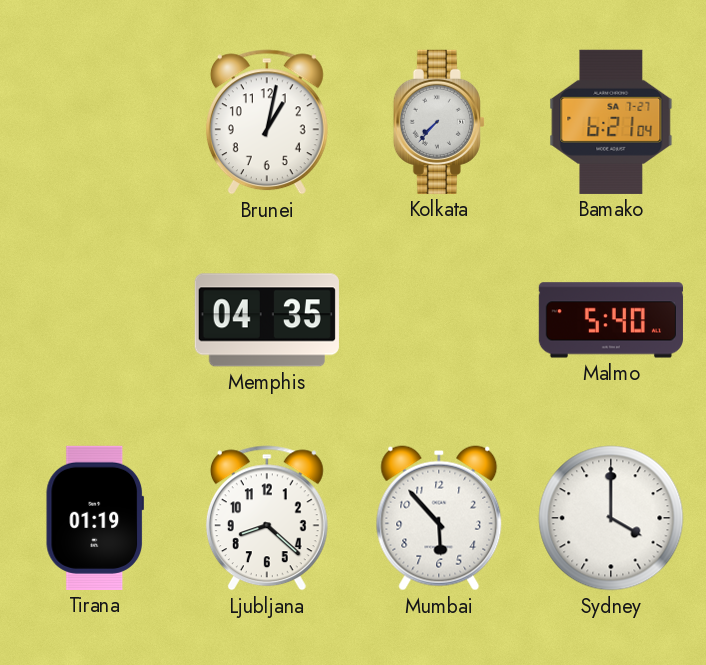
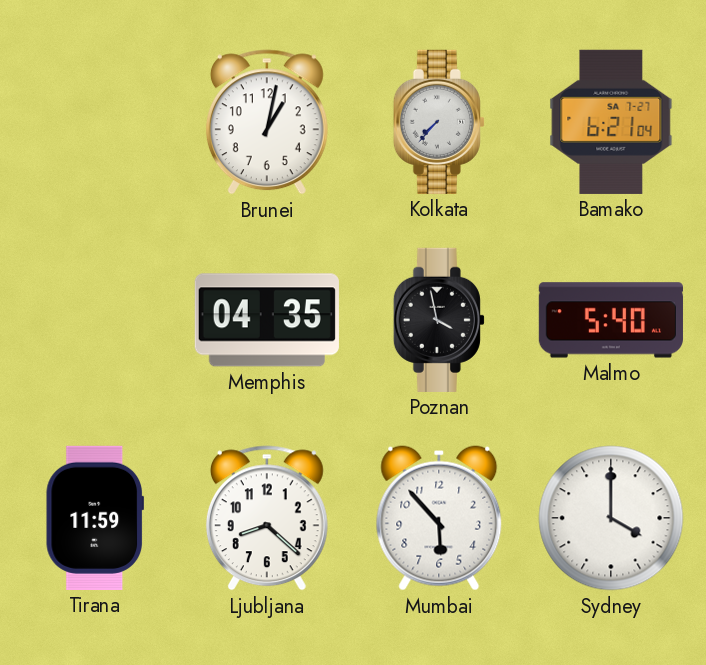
Poznan: none -> 3:58
Tirana: 01:19 -> 11:59
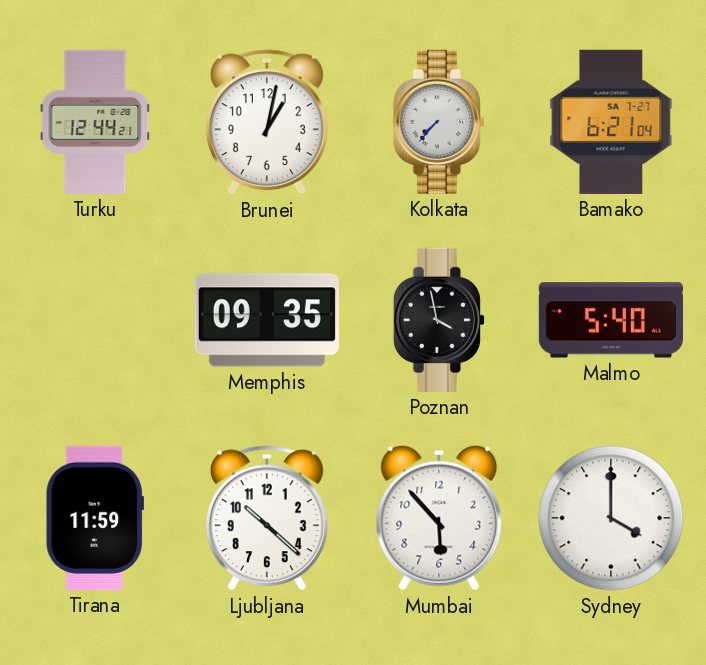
Turku: none -> 12:44
Memphis: 04:35 -> 09:35
Ljubljana: 8:22 -> 10:22
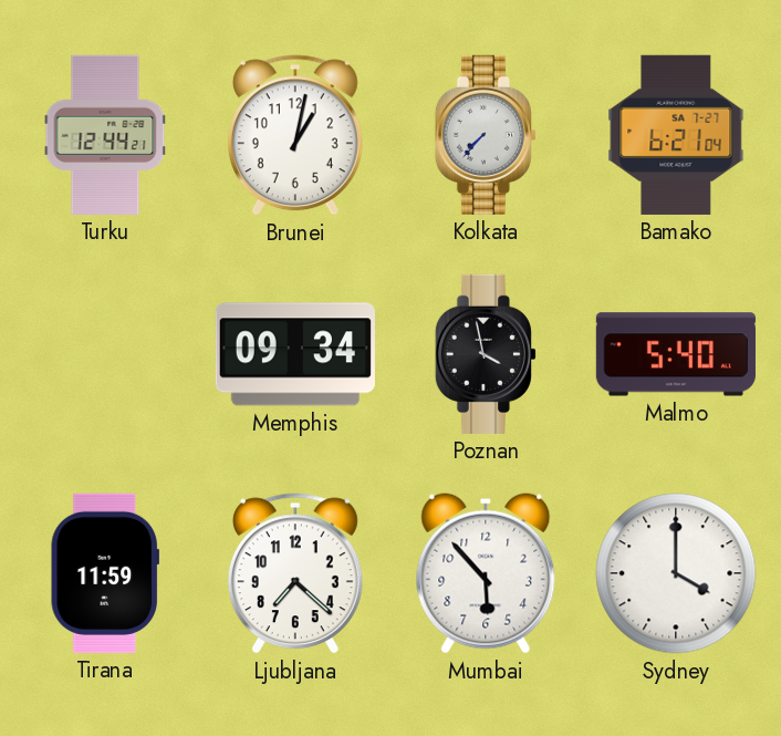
Memphis: 09:35 -> 09:34
Ljubljana: 10:22 -> 7:22
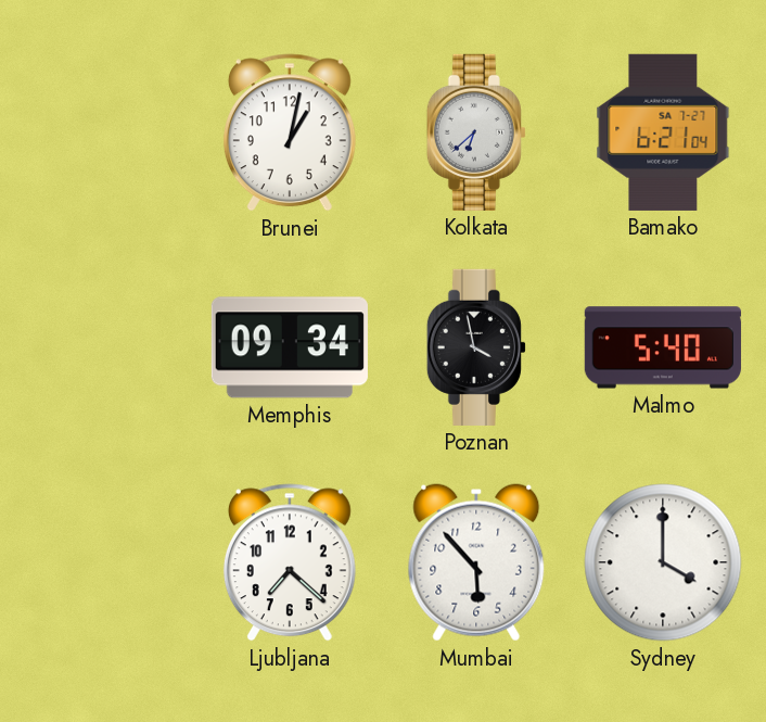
Turku: 12:44 -> none
Kolkata: 7:37 -> 6:38
Tirana: 11:59 -> none
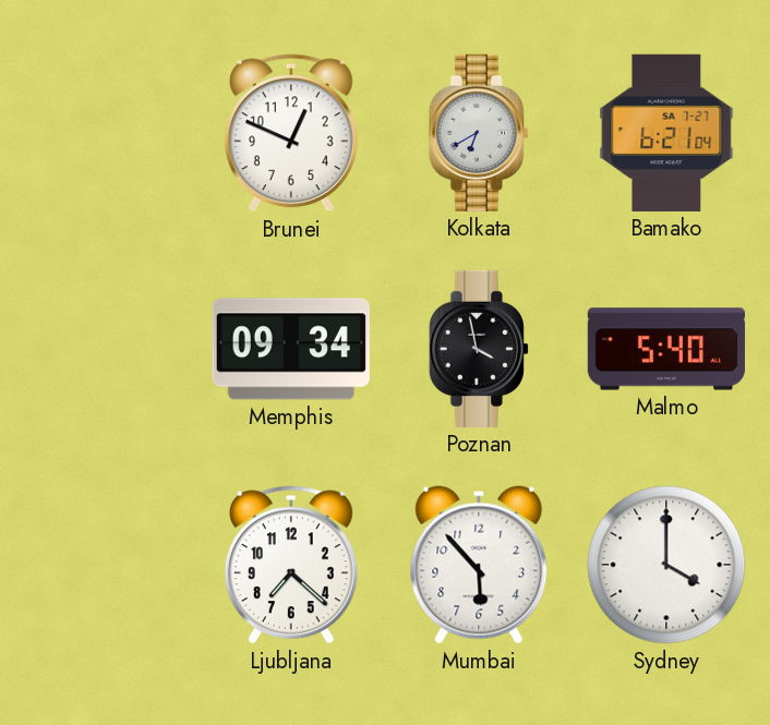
Brunei: 1:02 -> 12:49
Kolkata: 6:38 -> 6:40
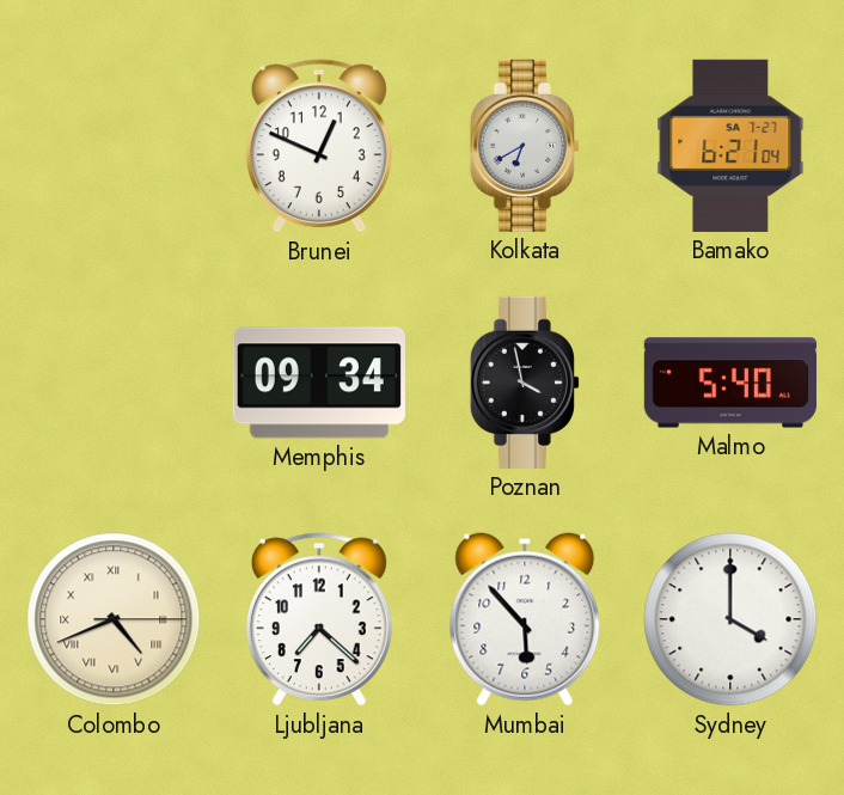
Colombo: none -> 4:41
